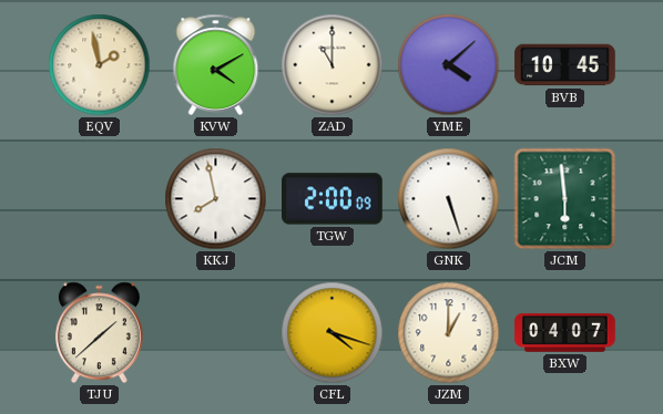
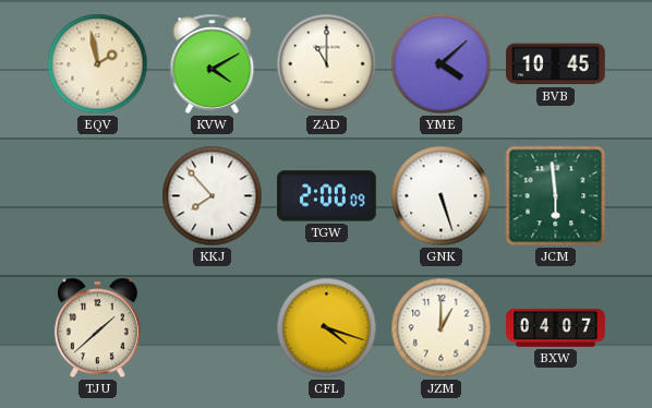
KKJ: 7:58 -> 7:53
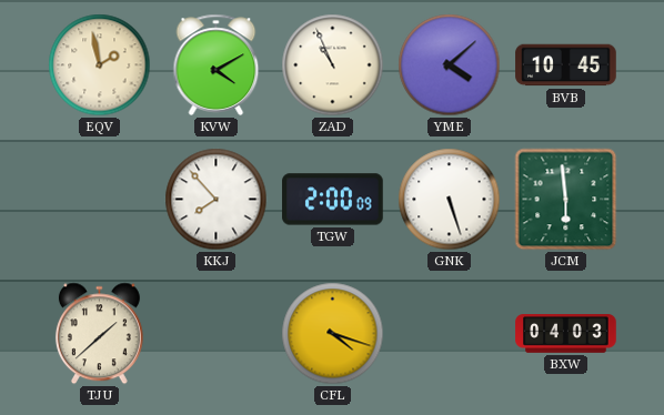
ZAD: 11:00 -> 10:56
JZM: 1:00 -> none
BXW: 04:07 -> 04:03
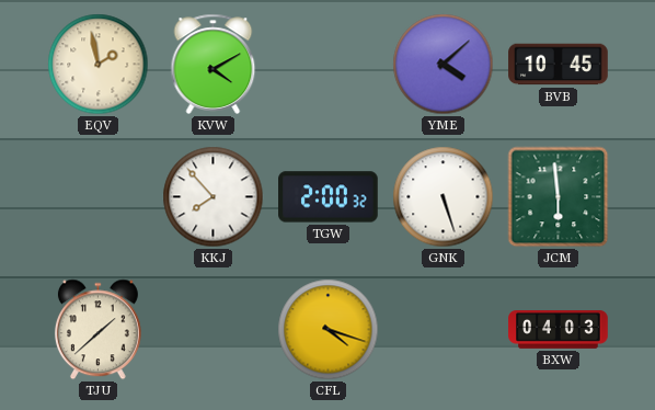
ZAD: 10:56 -> none
TGW: 2:00:09 -> 2:00:32
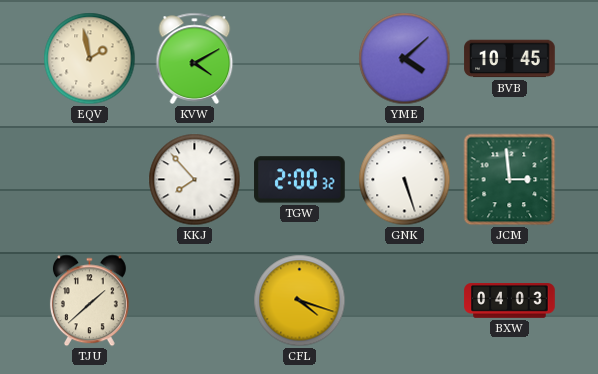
JCM: 5:59 -> 2:59
